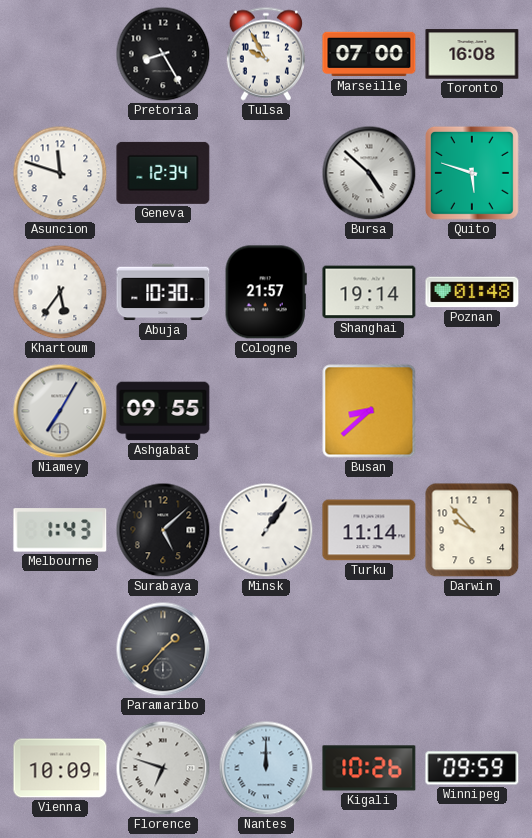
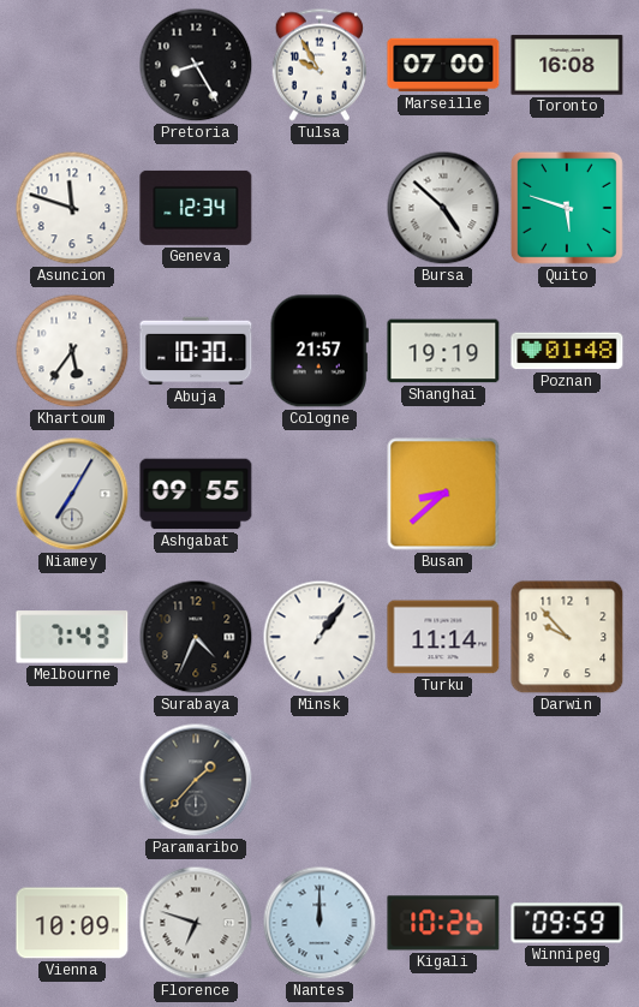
Shanghai: 19:14 -> 19:19
Melbourne: 1:43 -> 7:43
Surabaya: 5:08 -> 4:34
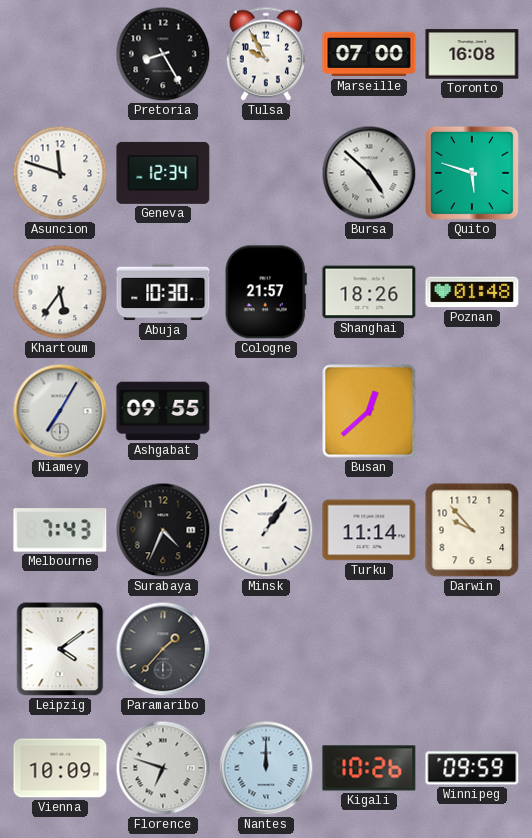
Shanghai: 19:19 -> 18:26
Busan: 8:38 -> 12:38
Leipzig: none -> 4:09
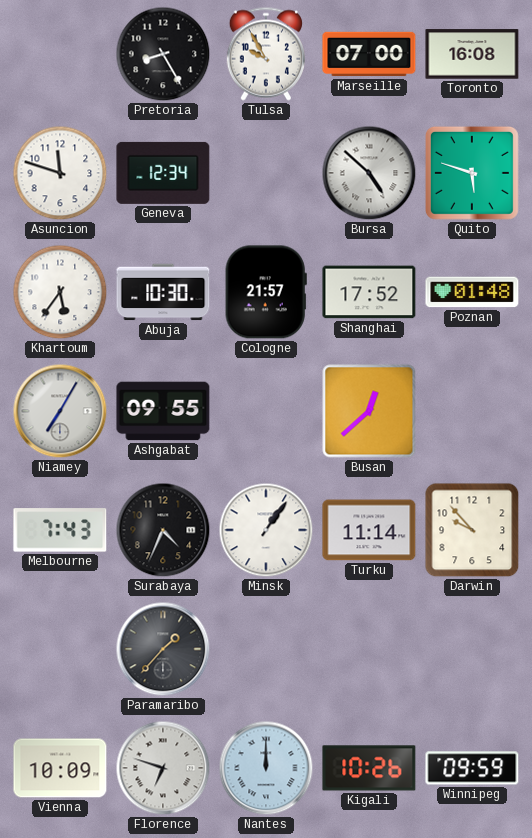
Shanghai: 18:26 -> 17:52
Leipzig: 4:09 -> none
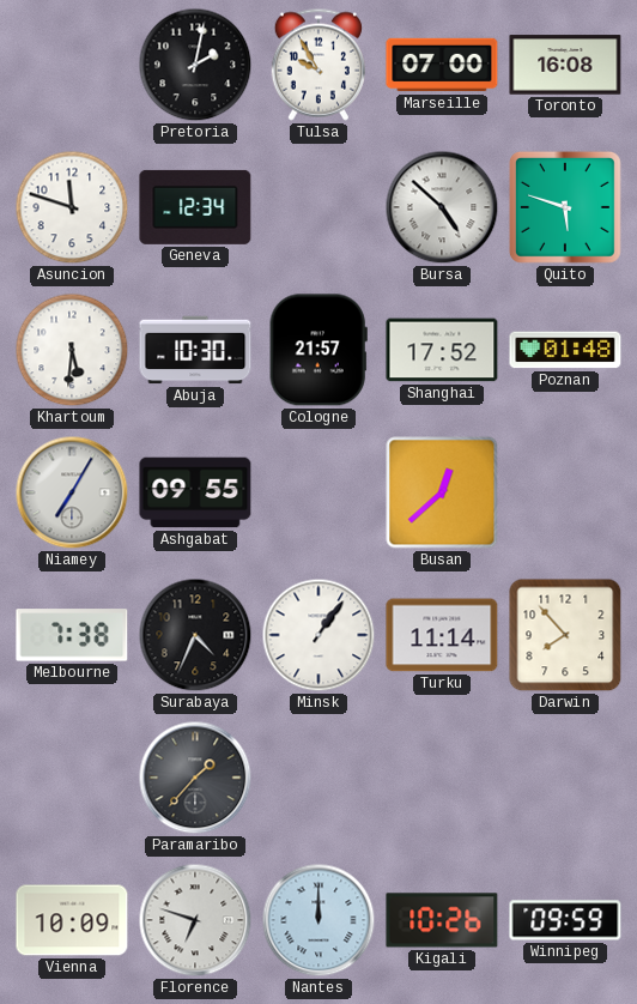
Pretoria: 8:25 -> 2:02
Khartoum: 5:36 -> 5:31
Melbourne: 7:43 -> 7:38
Darwin: 9:53 -> 7:53
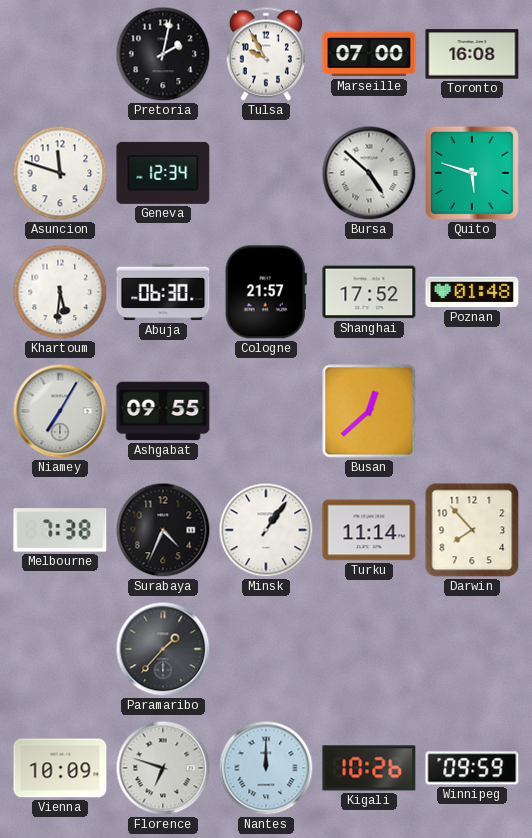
Abuja: 10:30 -> 06:30
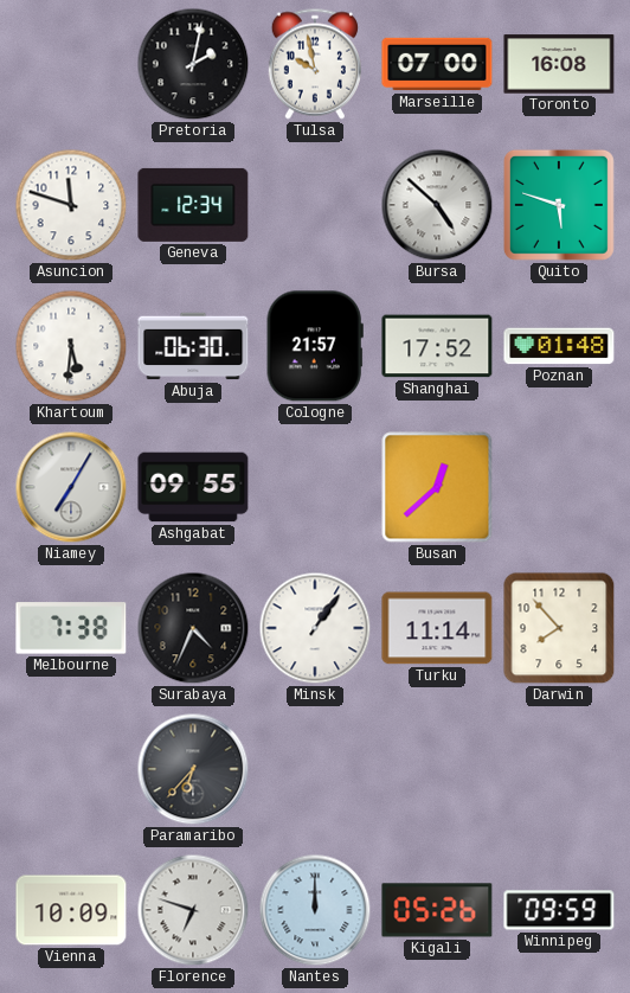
Tulsa: 9:55 -> 9:58
Paramaribo: 1:37 -> 6:37
Kigali: 10:26 -> 05:26
